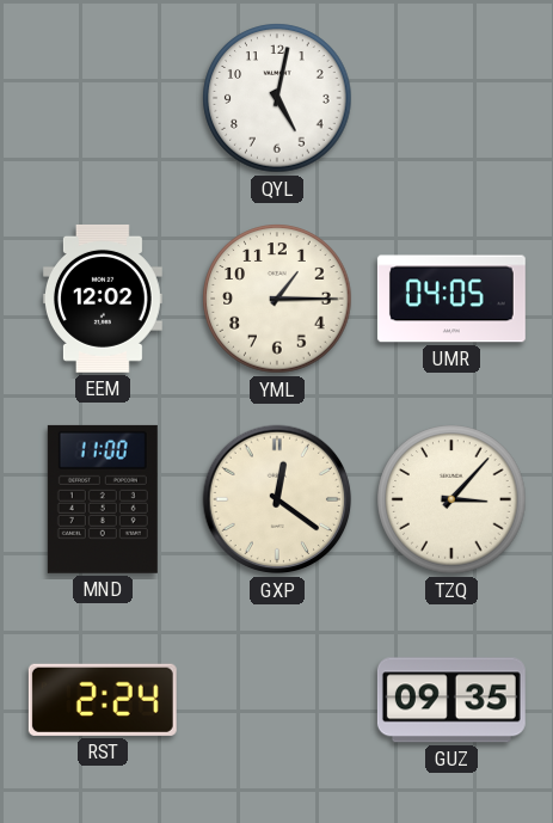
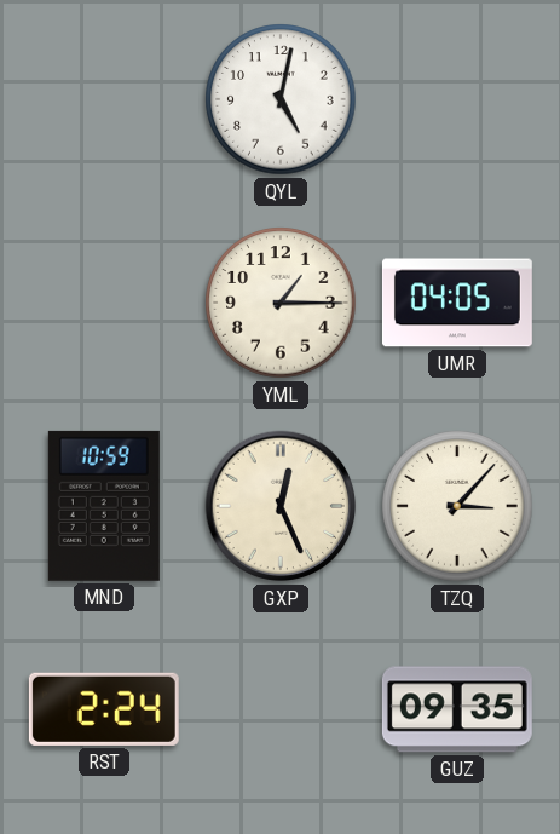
EEM: 12:02 -> none
MND: 11:00 -> 10:59
GXP: 12:21 -> 12:26
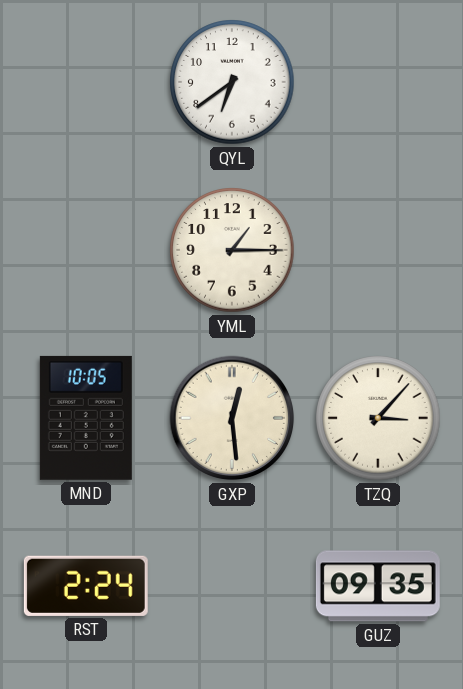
QYL: 5:02 -> 6:39
UMR: 04:05 -> none
MND: 10:59 -> 10:05
GXP: 12:26 -> 12:29
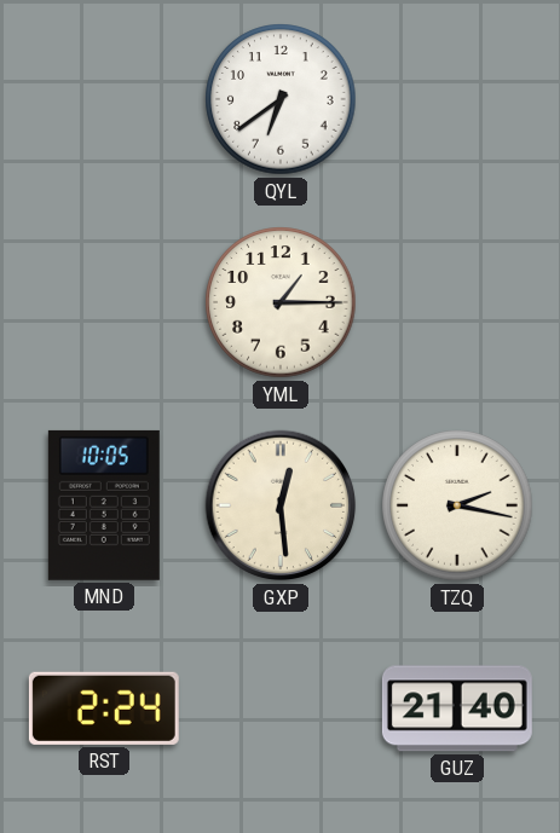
TZQ: 3:07 -> 2:17
GUZ: 09:35 -> 21:40
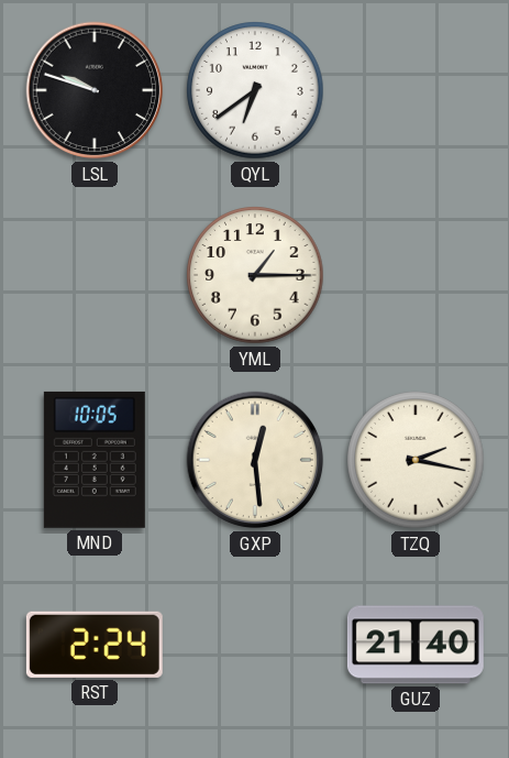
LSL: none -> 9:48
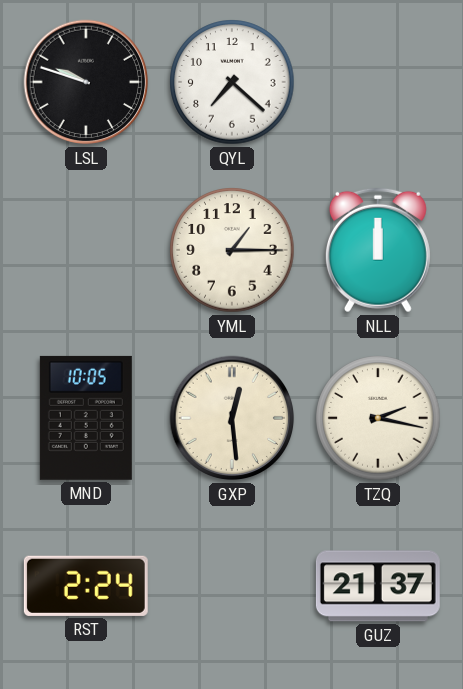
QYL: 6:39 -> 7:22
NLL: none -> 12:00
GUZ: 21:40 -> 21:37
